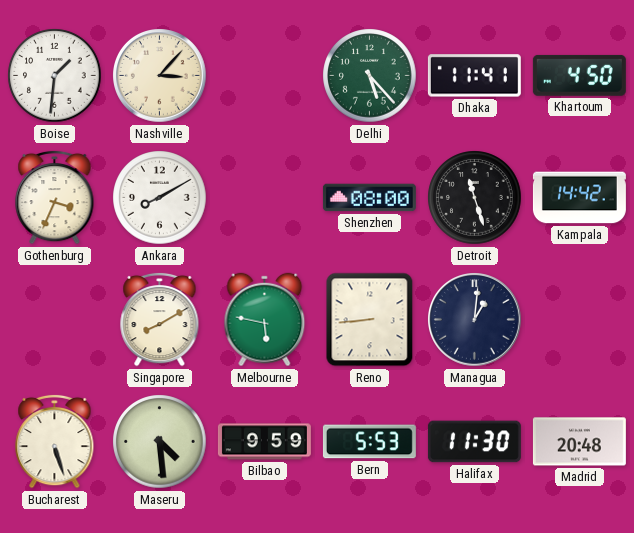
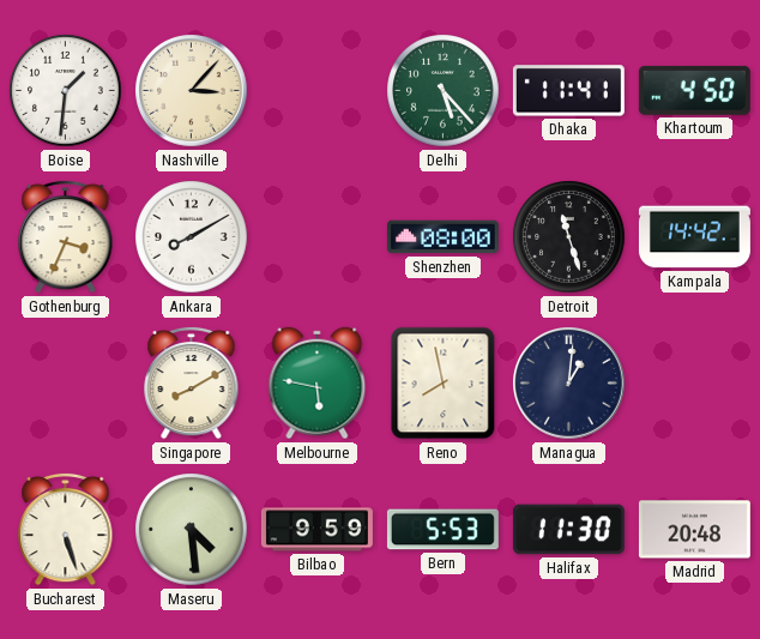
Reno: 8:44 -> 7:58
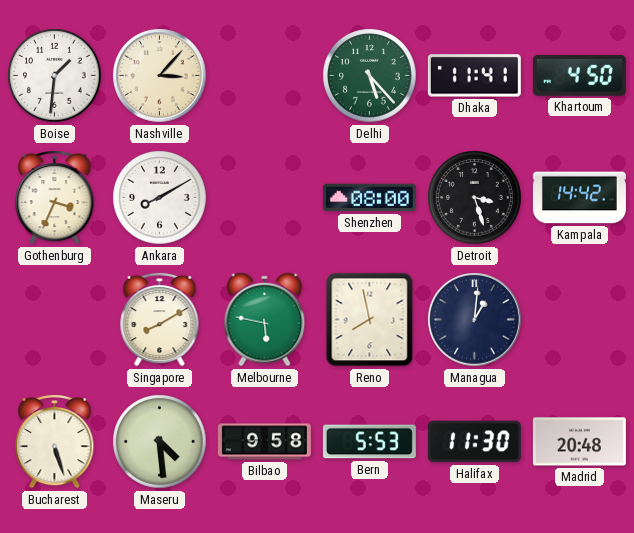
Detroit: 11:27 -> 3:27
Bilbao: 9:59 -> 9:58
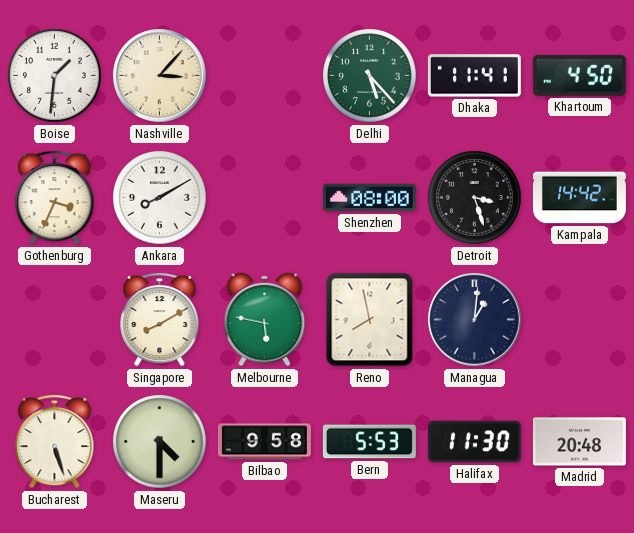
Maseru: 4:29 -> 4:30
